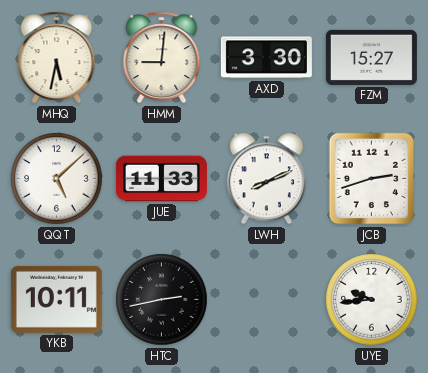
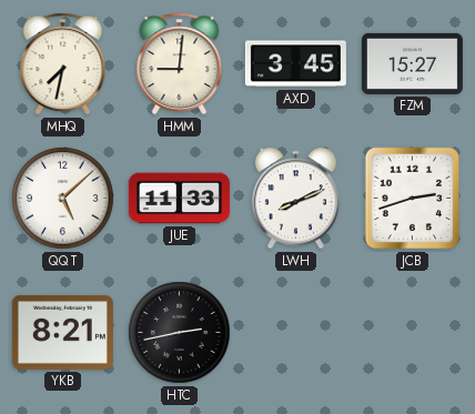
MHQ: 5:32 -> 7:32
AXD: 3:30 -> 3:45
YKB: 10:11 -> 8:21
UYE: 9:44 -> none
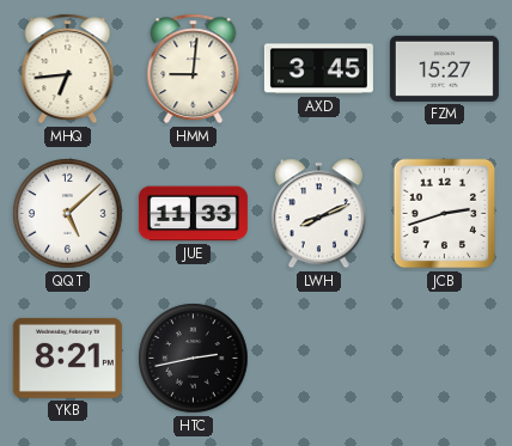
MHQ: 7:32 -> 6:44
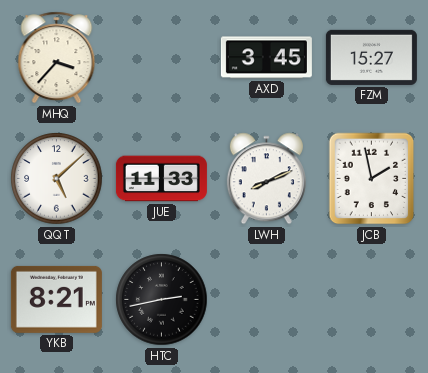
MHQ: 6:44 -> 3:37
HMM: 9:01 -> none
JCB: 2:42 -> 1:58
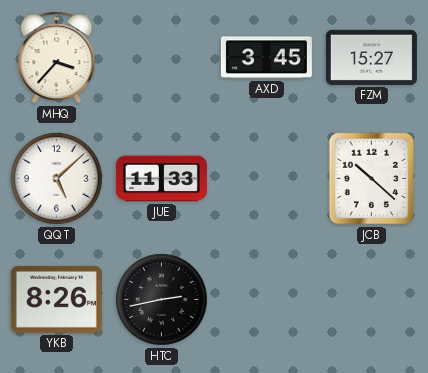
LWH: 8:11 -> none
JCB: 1:58 -> 10:22
YKB: 8:21 -> 8:26
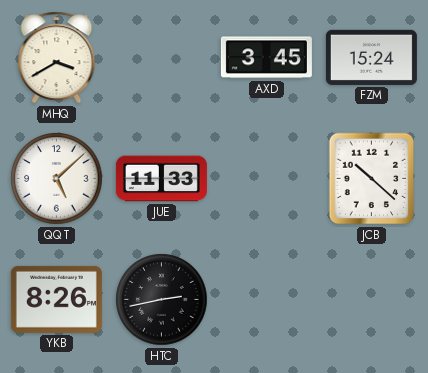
MHQ: 3:37 -> 3:40
FZM: 15:27 -> 15:24
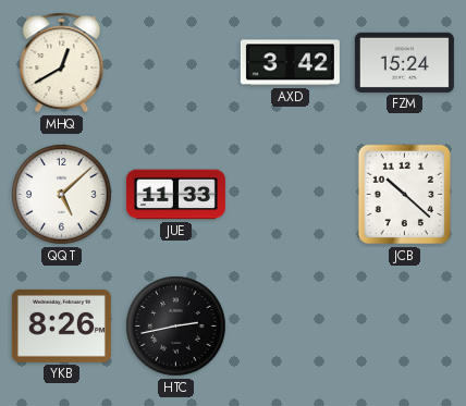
MHQ: 3:40 -> 12:40
AXD: 3:45 -> 3:42
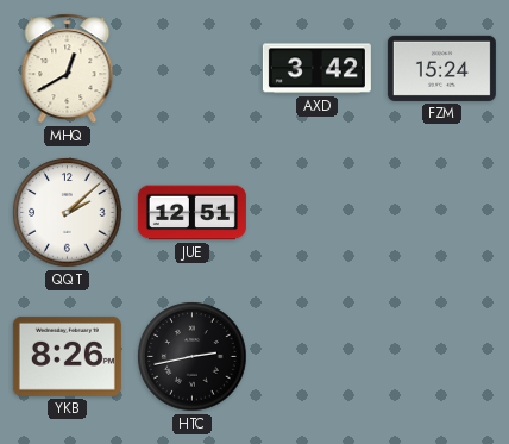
QQT: 5:08 -> 2:08
JUE: 11:33 -> 12:51
JCB: 10:22 -> none
